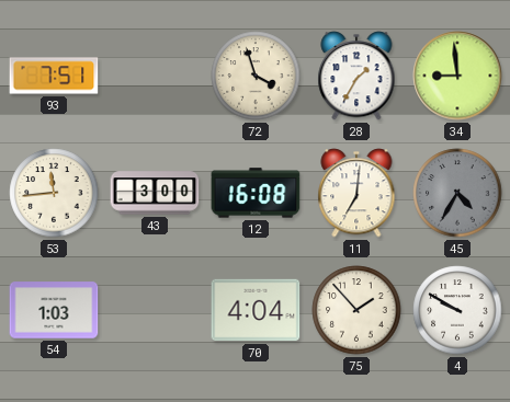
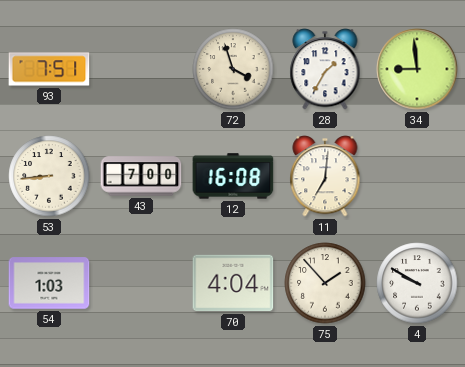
53: 11:44 -> 8:44
43: 3:00 -> 7:00
45: 4:35 -> none
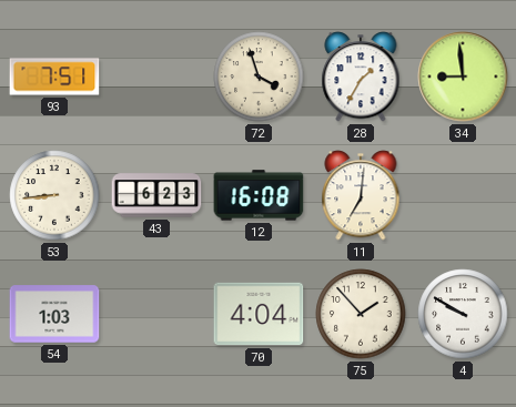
43: 7:00 -> 6:23
